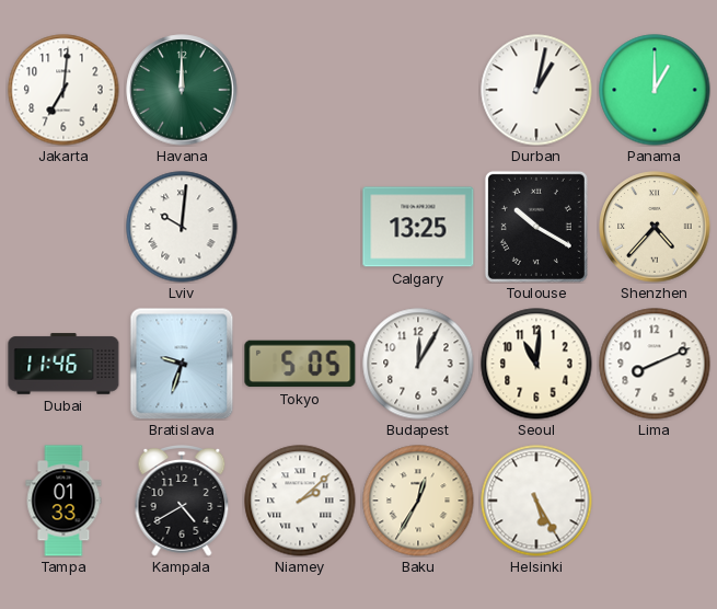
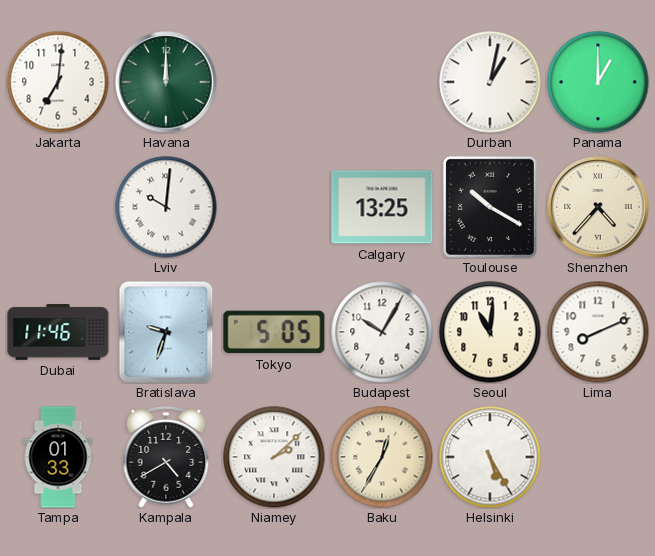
Budapest: 12:05 -> 10:05
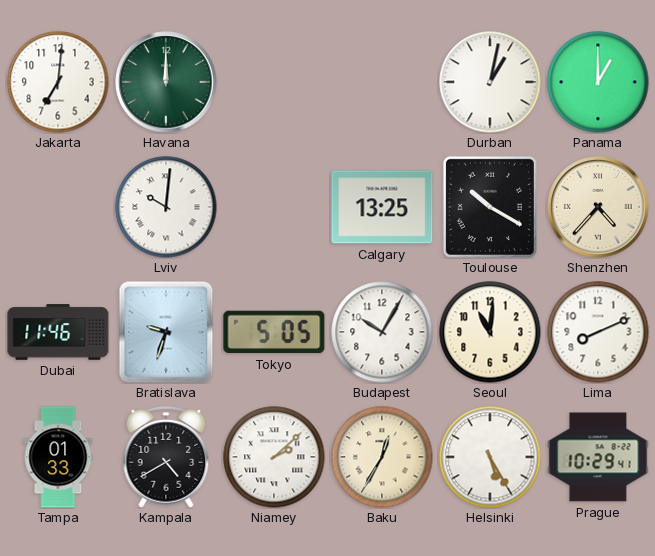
Prague: none -> 10:29
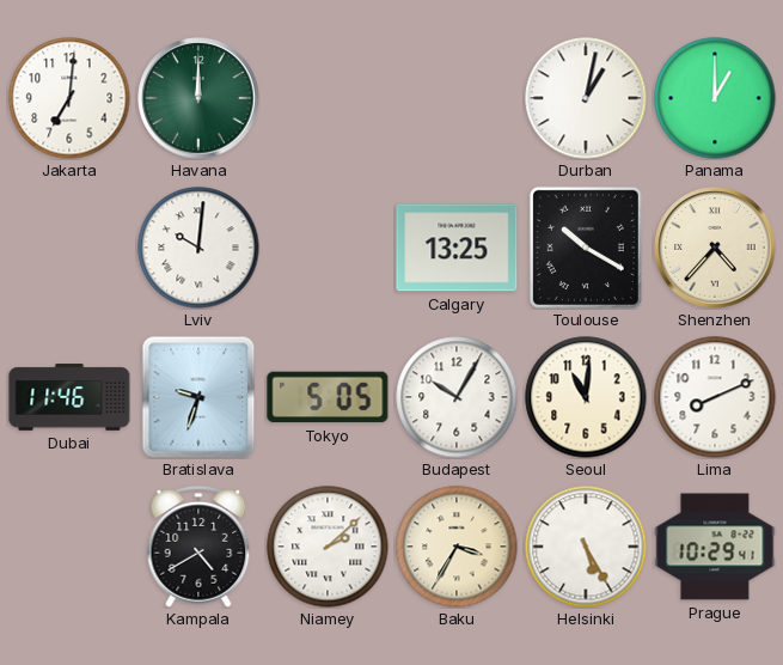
Tampa: 01:33 -> none
Baku: 12:35 -> 3:35
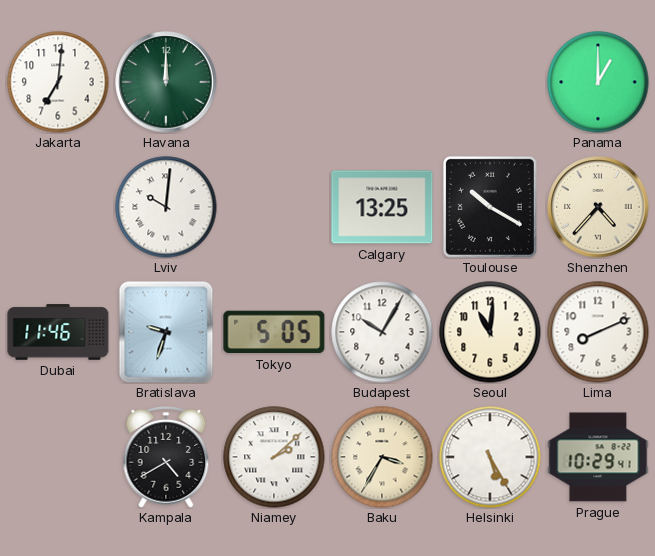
Durban: 1:02 -> none
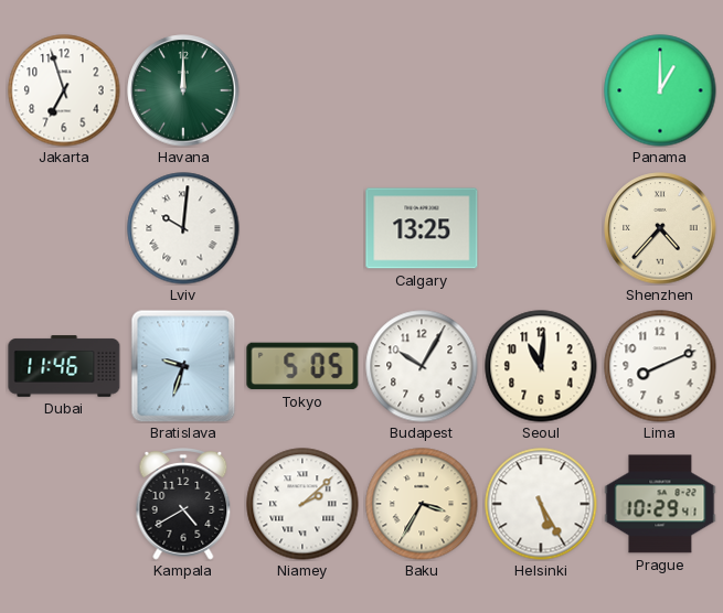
Jakarta: 7:01 -> 6:57
Toulouse: 10:20 -> none
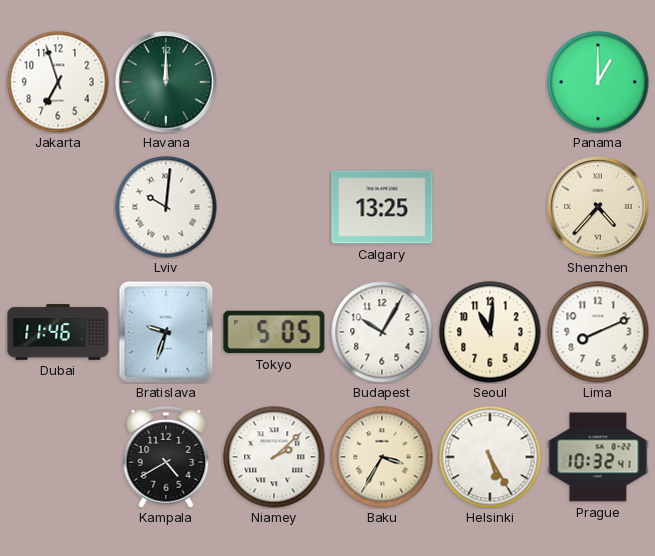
Prague: 10:29 -> 10:32
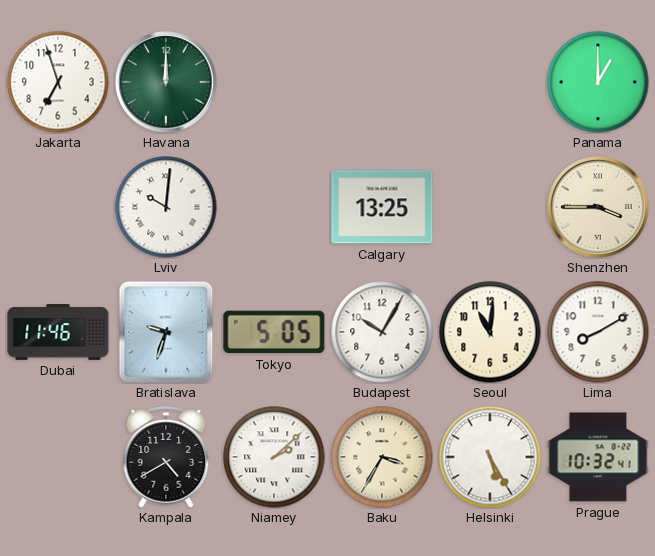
Shenzhen: 4:37 -> 3:45
Lima: 8:11 -> 8:10
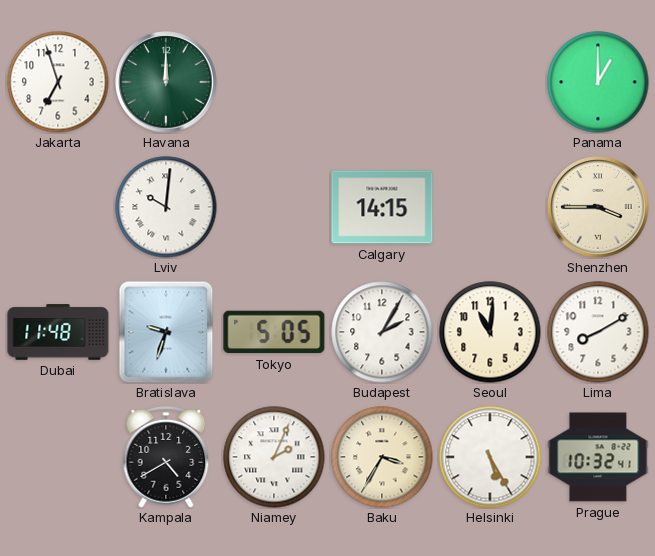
Calgary: 13:25 -> 14:15
Dubai: 11:46 -> 11:48
Budapest: 10:05 -> 2:05
Niamey: 2:08 -> 2:04
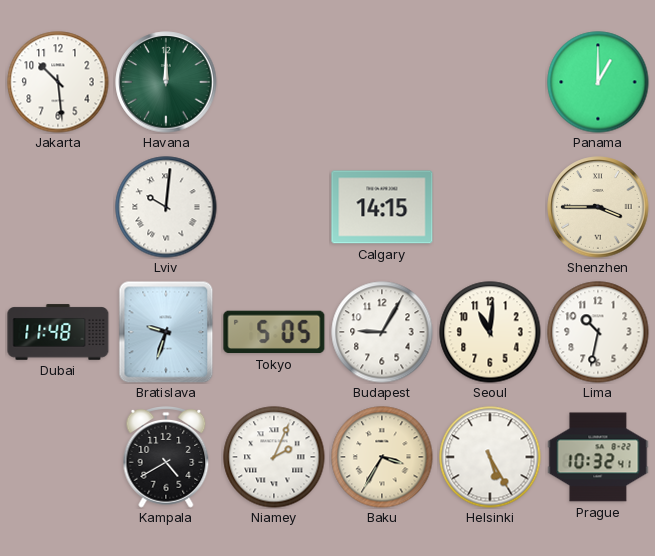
Jakarta: 6:57 -> 10:29
Budapest: 2:05 -> 9:05
Lima: 8:10 -> 10:32
